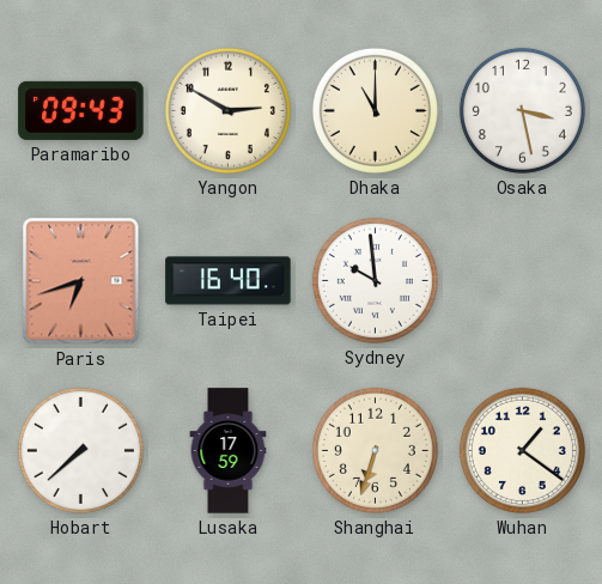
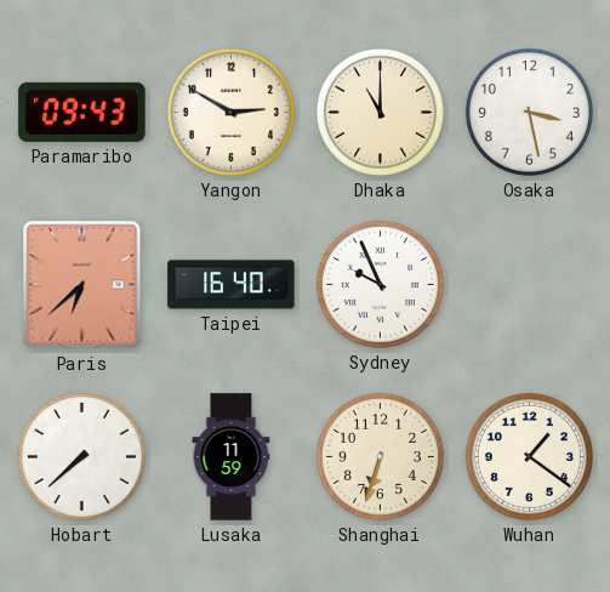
Paris: 6:42 -> 6:38
Sydney: 9:59 -> 9:56
Lusaka: 17:59 -> 11:59
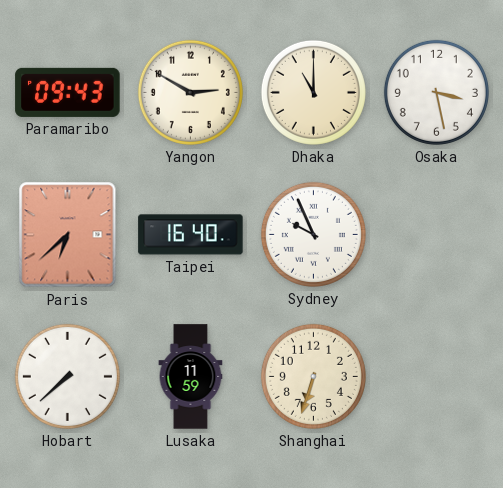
Wuhan: 1:21 -> none
